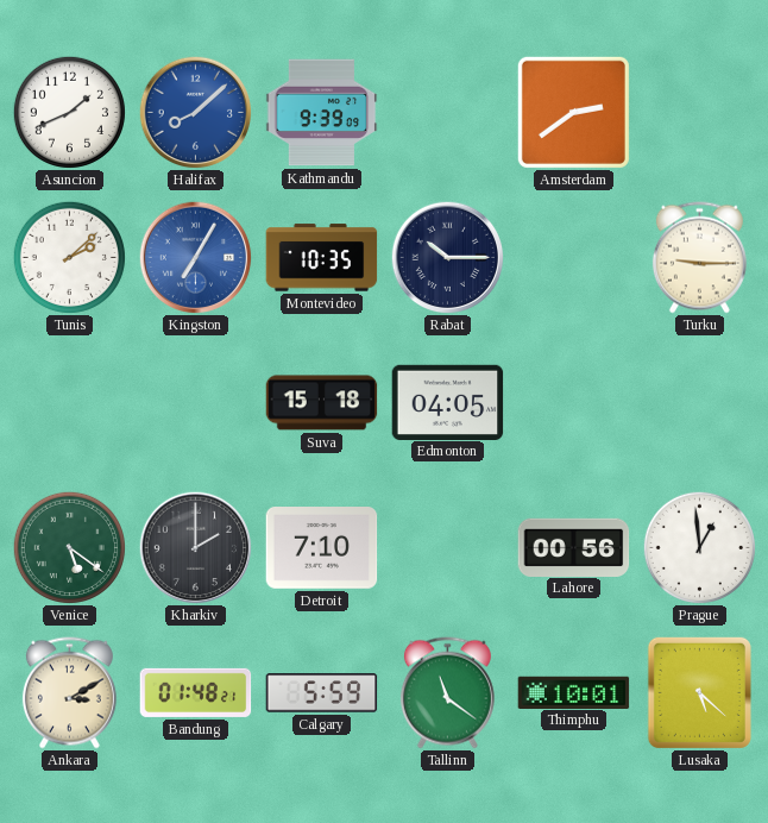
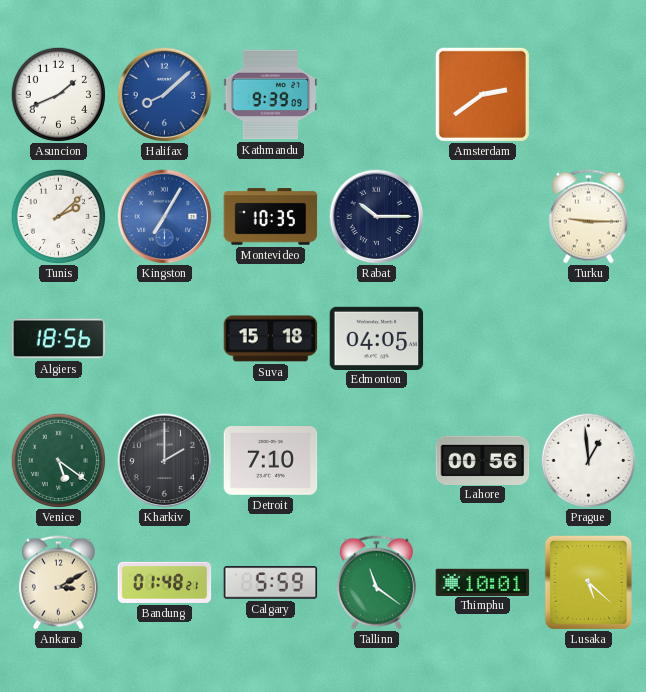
Algiers: none -> 18:56
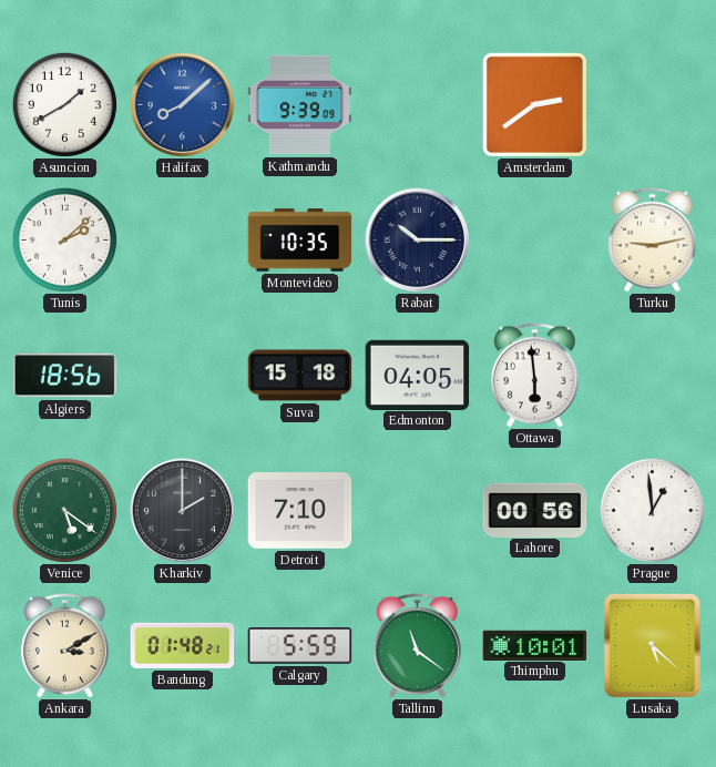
Asuncion: 1:41 -> 1:40
Kingston: 7:05 -> none
Turku: 9:15 -> 9:13
Ottawa: none -> 5:59
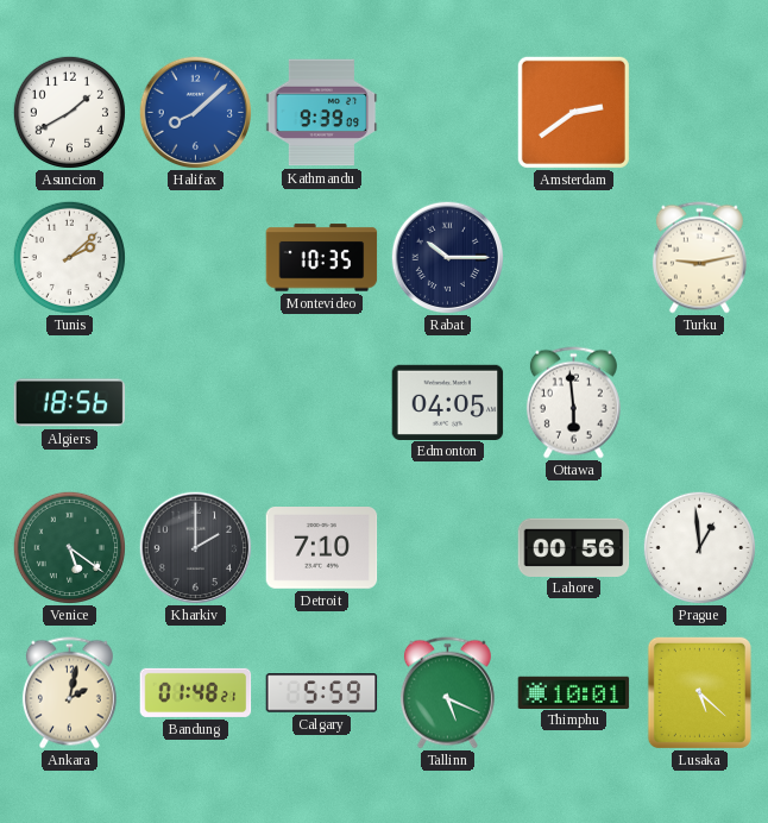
Suva: 15:18 -> none
Ankara: 3:10 -> 2:02
Tallinn: 11:21 -> 5:19
